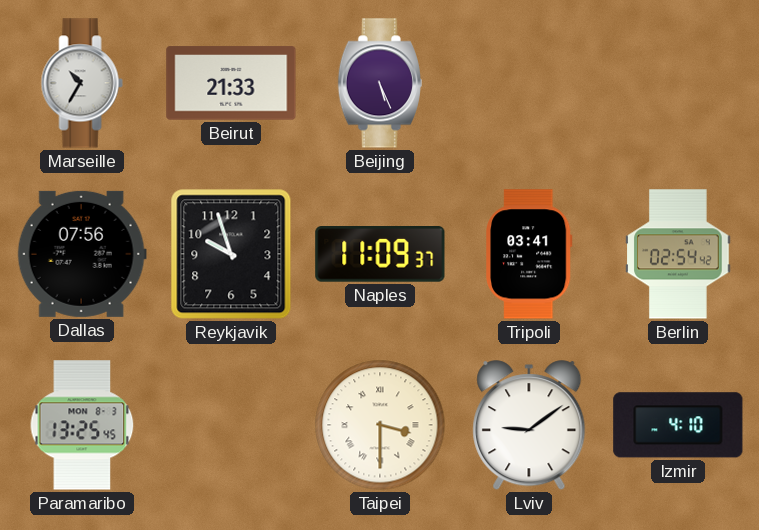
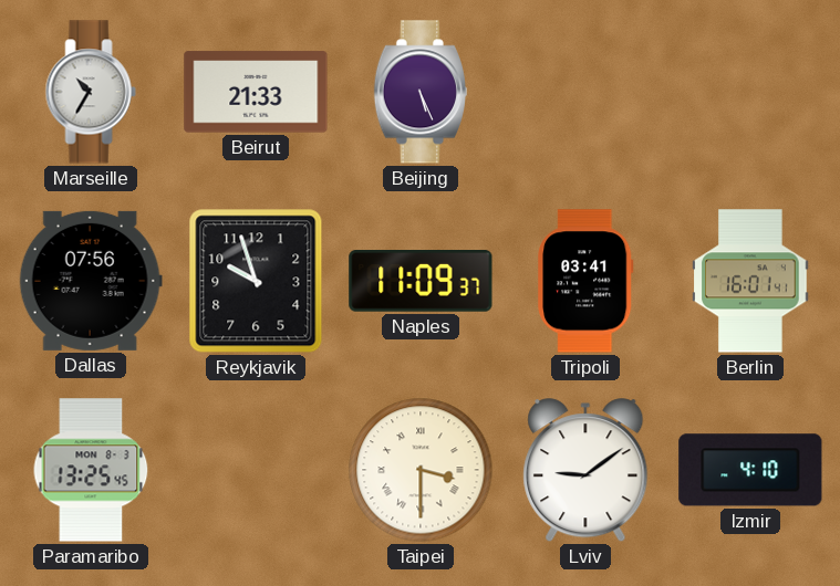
Berlin: 02:54 -> 16:01
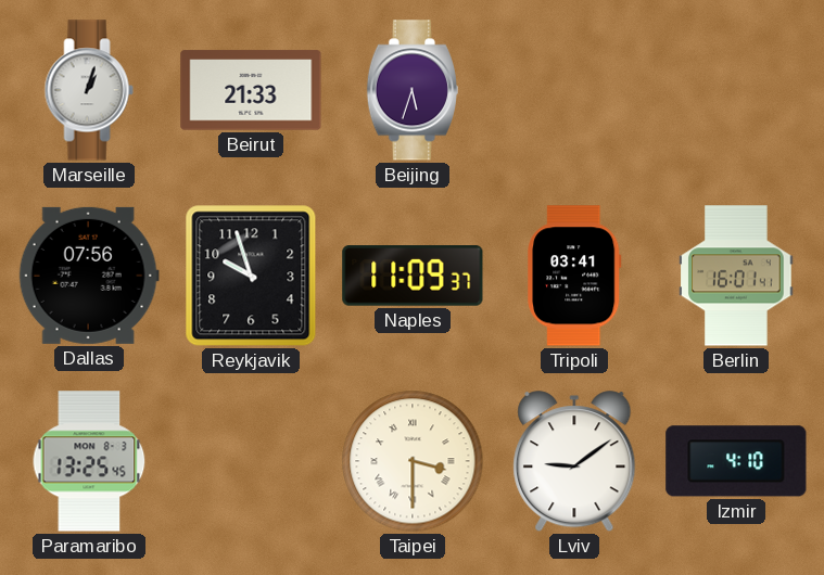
Marseille: 10:35 -> 1:03
Beijing: 5:26 -> 5:33
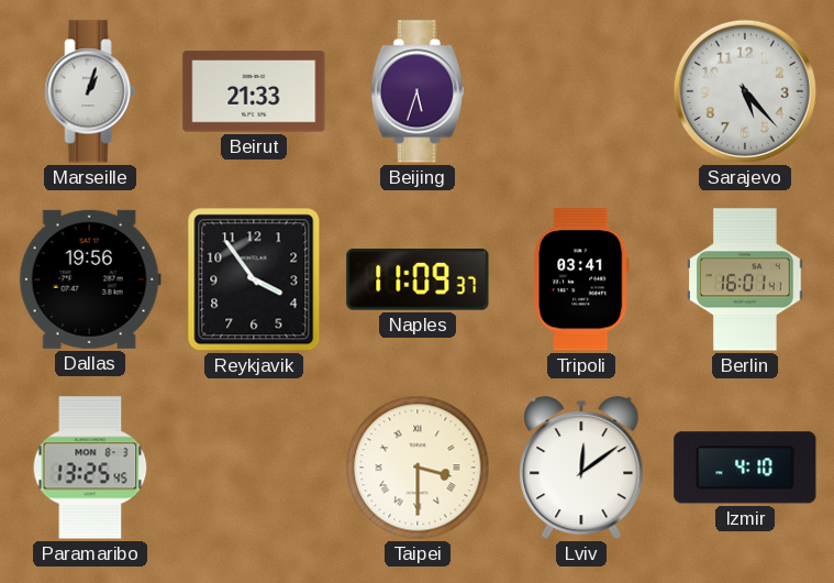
Sarajevo: none -> 5:23
Dallas: 07:56 -> 19:56
Reykjavik: 9:57 -> 3:54
Lviv: 9:09 -> 12:09
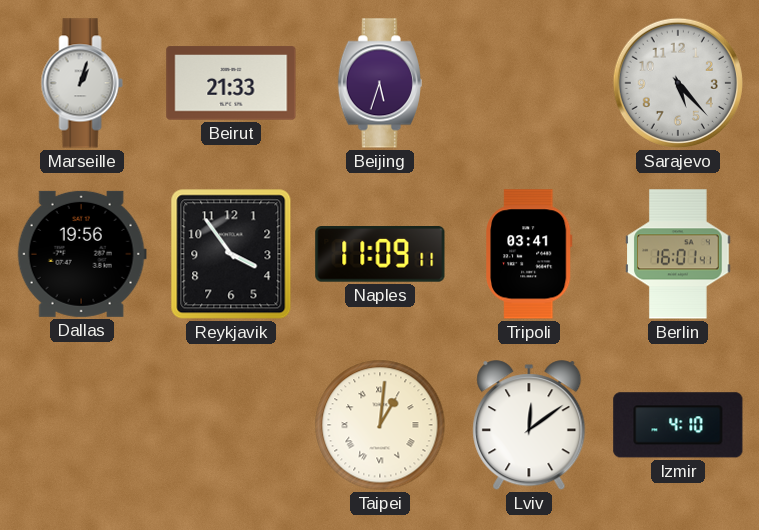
Naples: 11:09:37 -> 11:09:11
Paramaribo: 13:25 -> none
Taipei: 3:30 -> 1:01
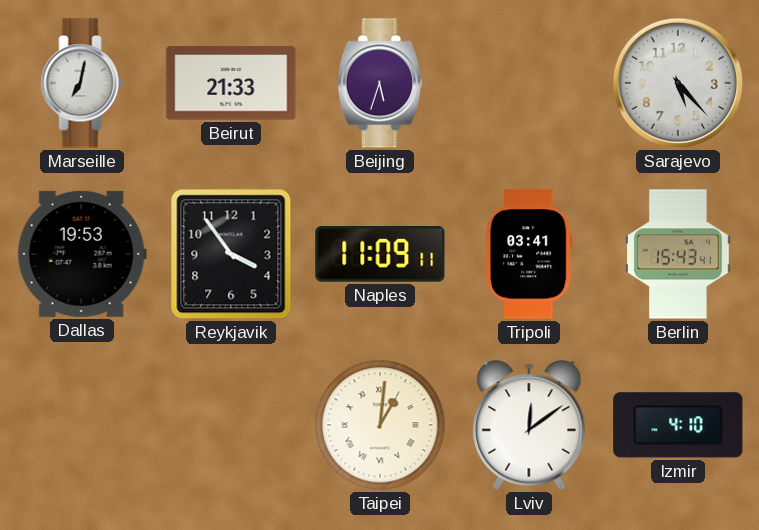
Marseille: 1:03 -> 7:02
Dallas: 19:56 -> 19:53
Berlin: 16:01 -> 15:43
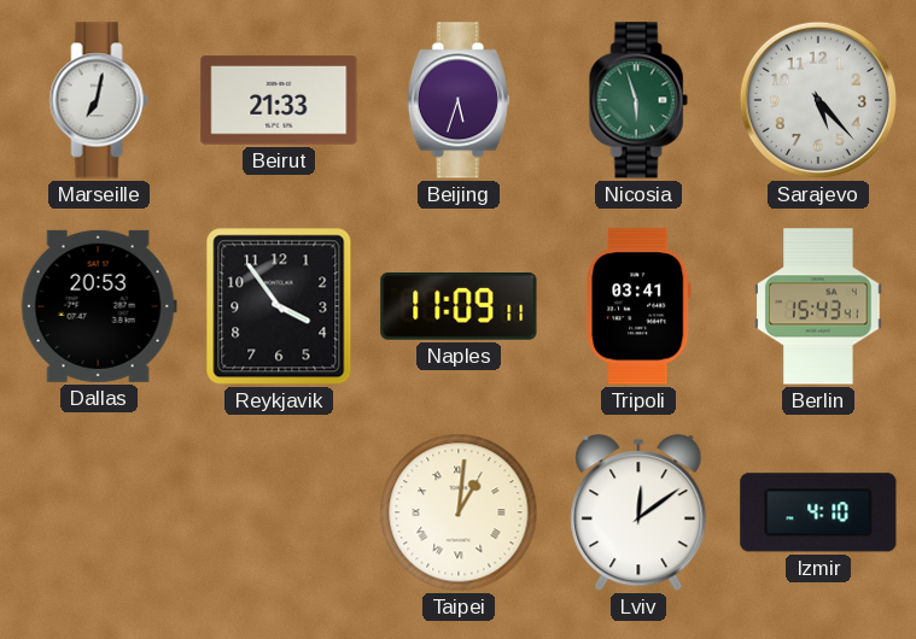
Nicosia: none -> 5:57
Dallas: 19:53 -> 20:53
